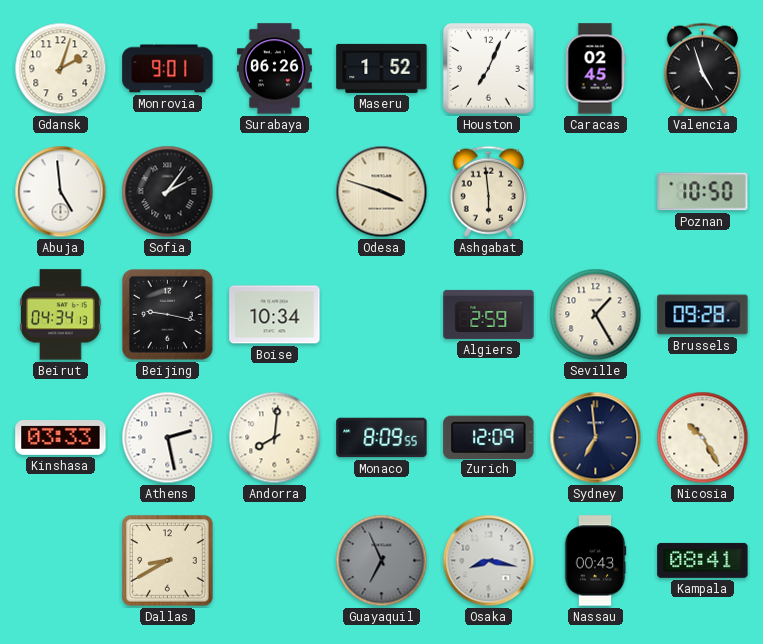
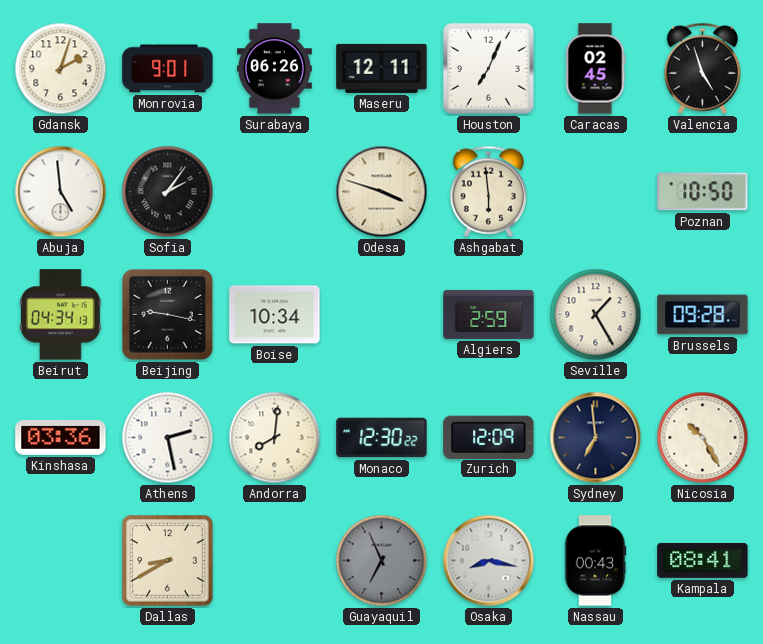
Maseru: 1:52 -> 12:11
Kinshasa: 03:33 -> 03:36
Monaco: 8:09 -> 12:30
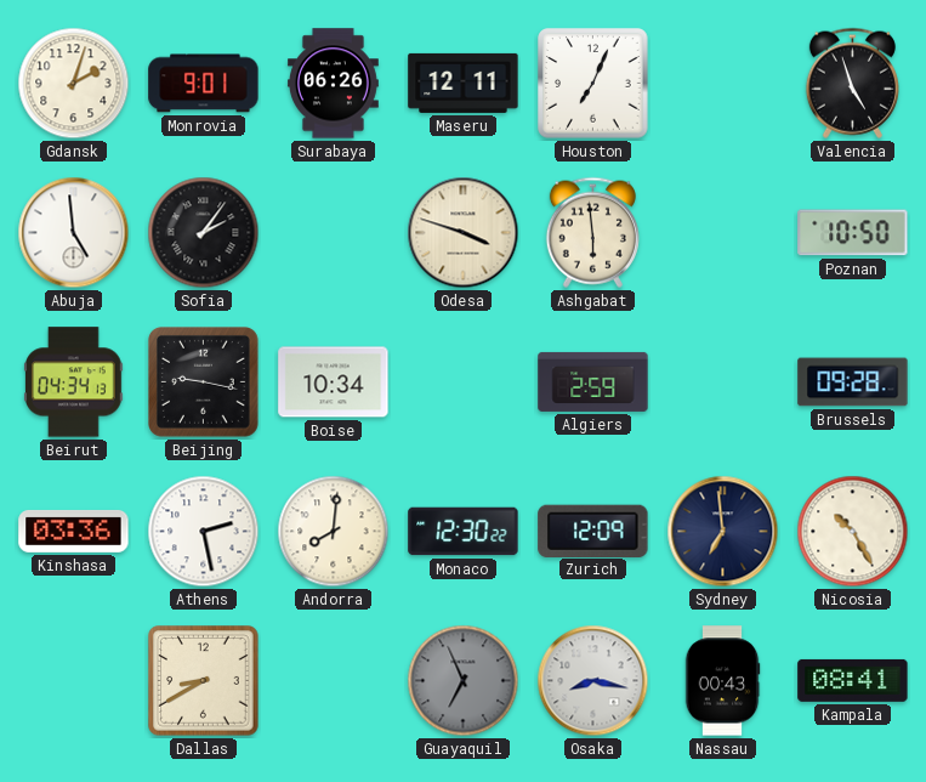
Caracas: 02:45 -> none
Seville: 1:25 -> none
